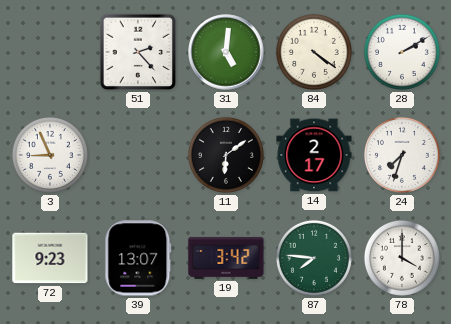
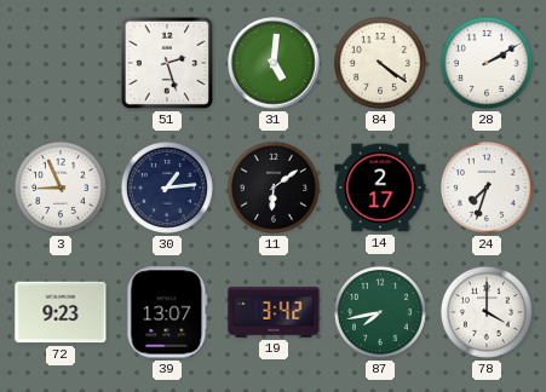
51: 2:23 -> 2:27
30: none -> 1:14
87: 7:46 -> 7:43
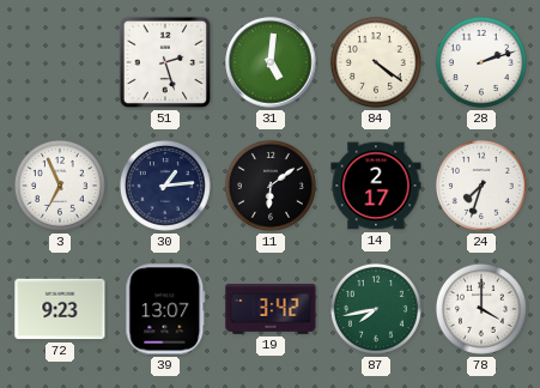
28: 2:10 -> 2:12
3: 8:56 -> 6:56
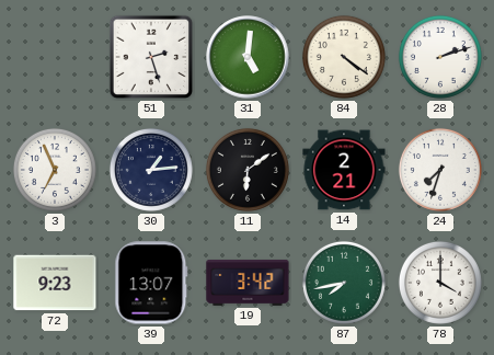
14: 2:17 -> 2:21
